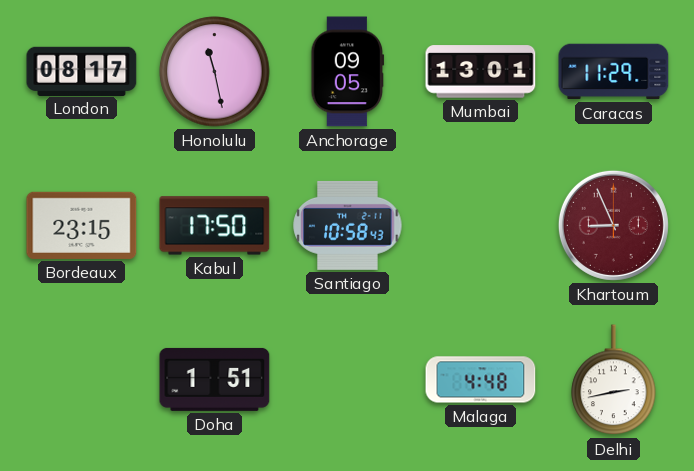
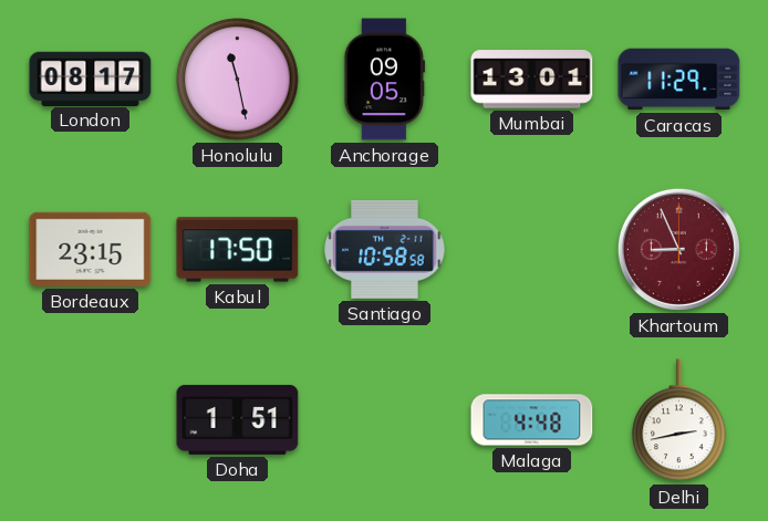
Santiago: 10:58:43 -> 10:58:58
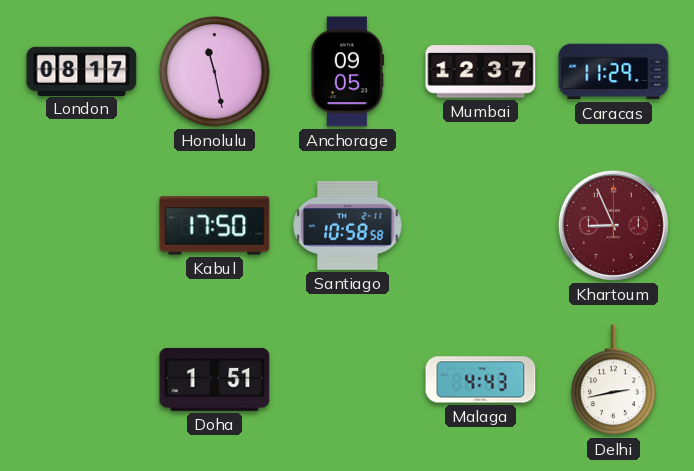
Mumbai: 13:01 -> 12:37
Bordeaux: 23:15 -> none
Malaga: 4:48 -> 4:43
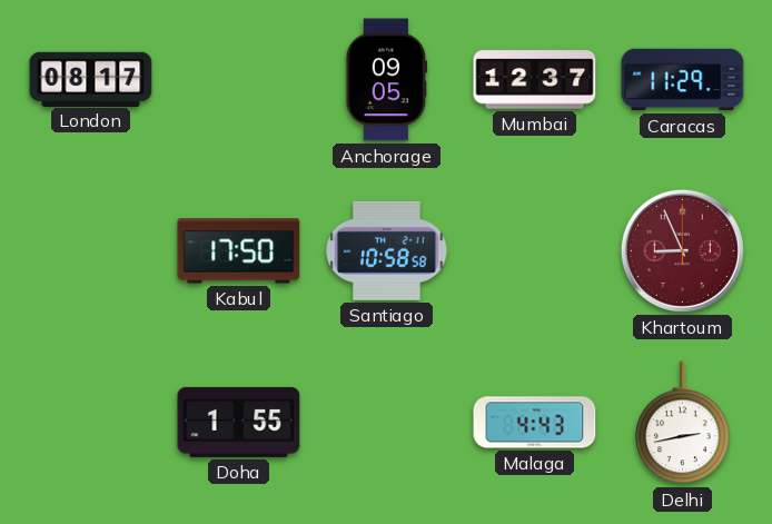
Honolulu: 11:28 -> none
Doha: 1:51 -> 1:55
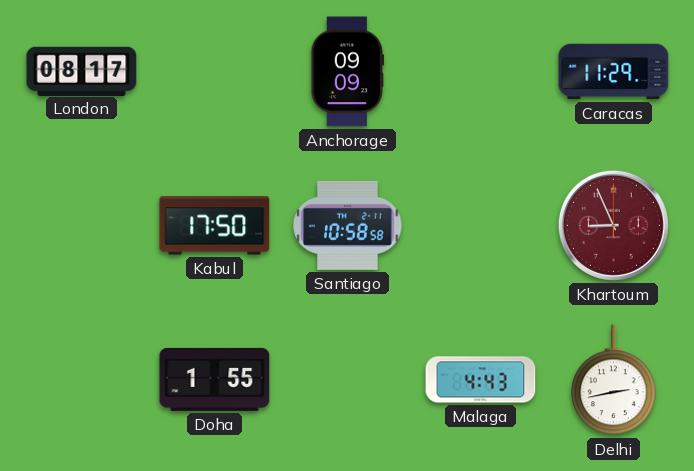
Anchorage: 09:05 -> 09:09
Mumbai: 12:37 -> none
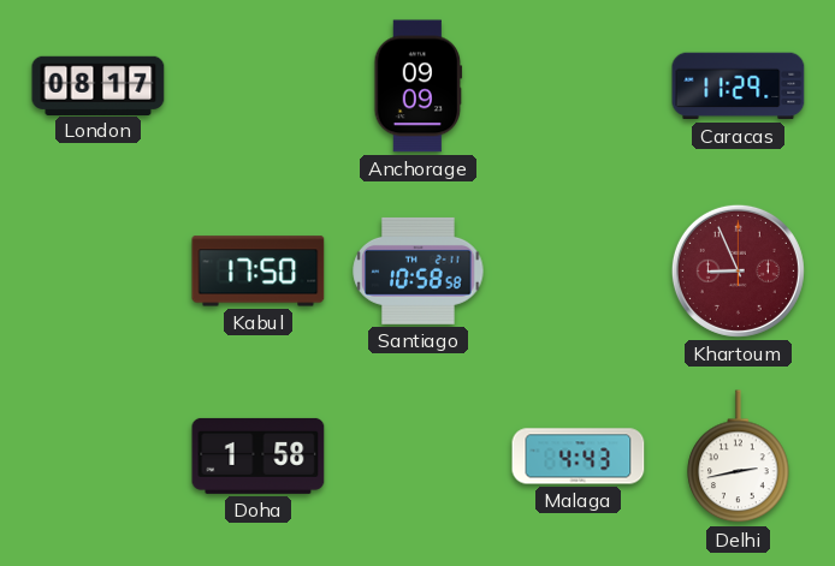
Doha: 1:55 -> 1:58
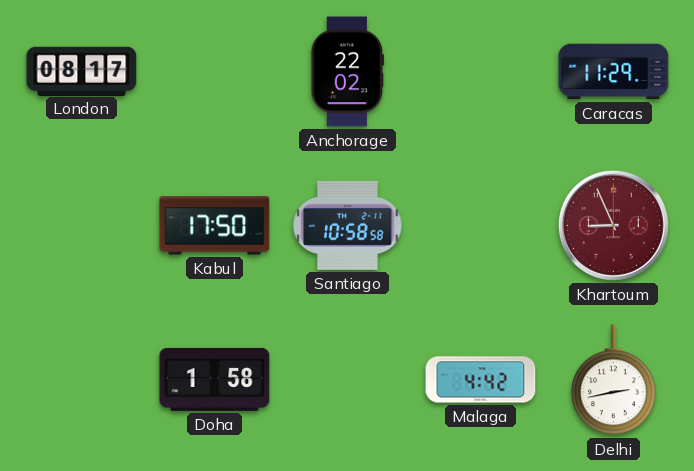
Anchorage: 09:09 -> 22:02
Malaga: 4:43 -> 4:42
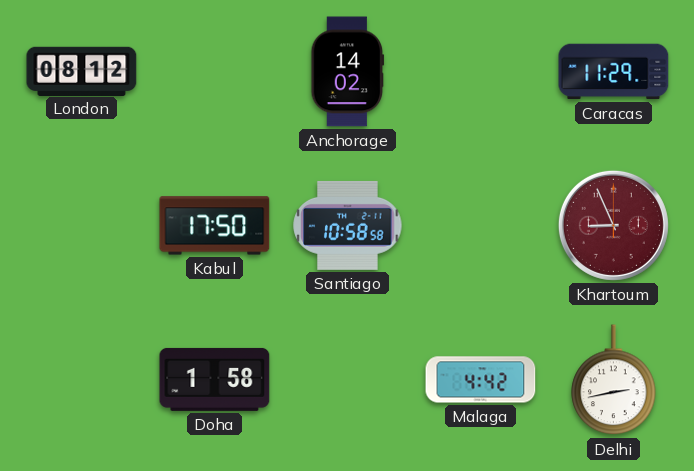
London: 08:17 -> 08:12
Anchorage: 22:02 -> 14:02
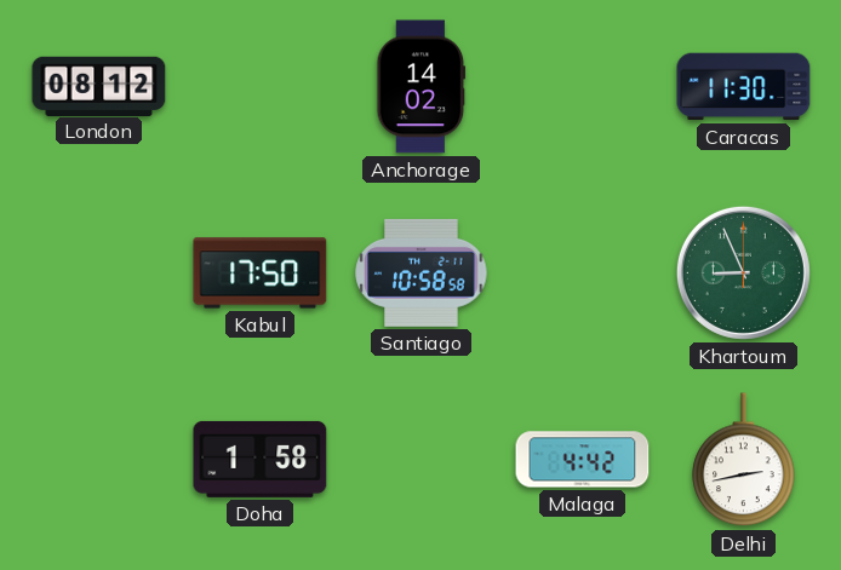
Caracas: 11:29 -> 11:30
Khartoum dial: burgundy -> green
